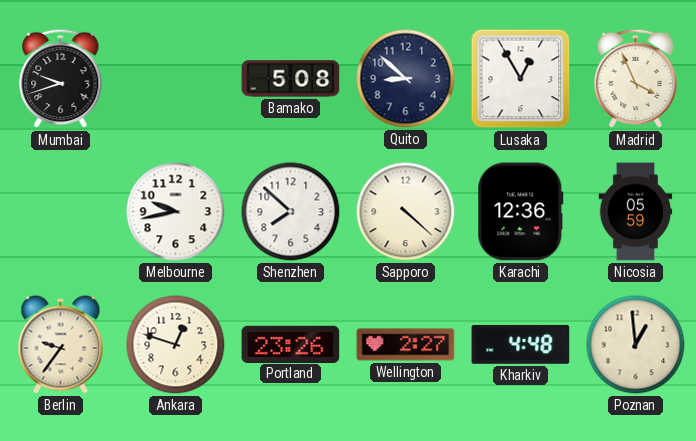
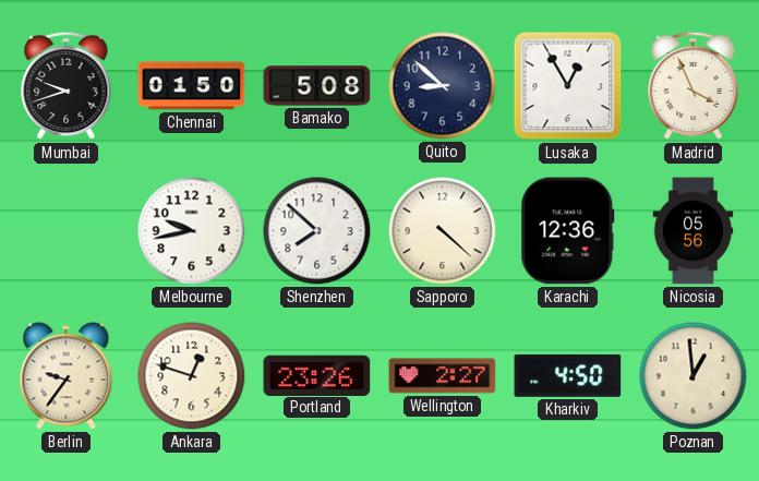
Chennai: none -> 01:50
Nicosia: 05:59 -> 05:56
Kharkiv: 4:48 -> 4:50
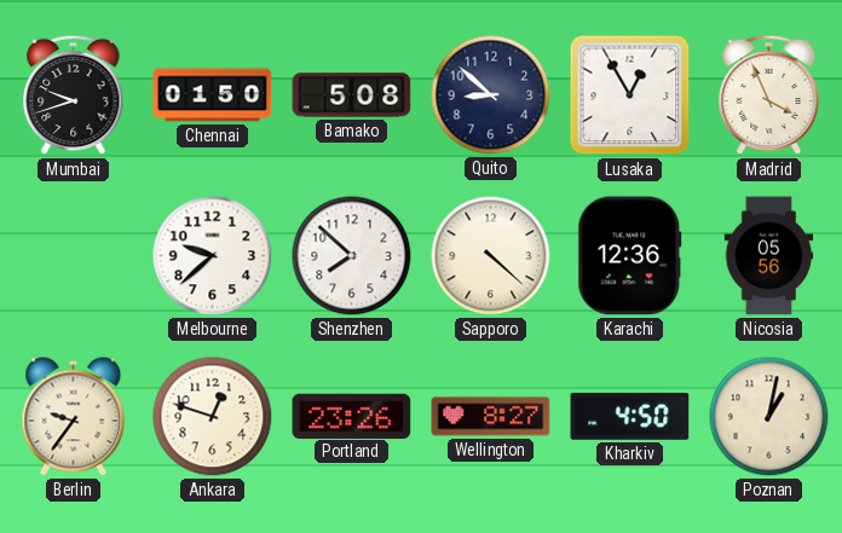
Melbourne: 9:43 -> 9:38
Wellington: 2:27 -> 8:27
Poznan: 12:59 -> 1:02
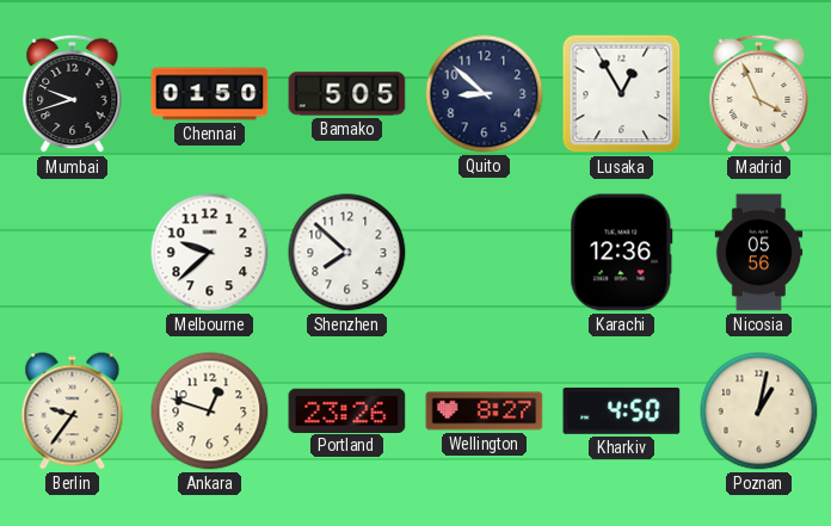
Bamako: 5:08 -> 5:05
Sapporo: 4:22 -> none
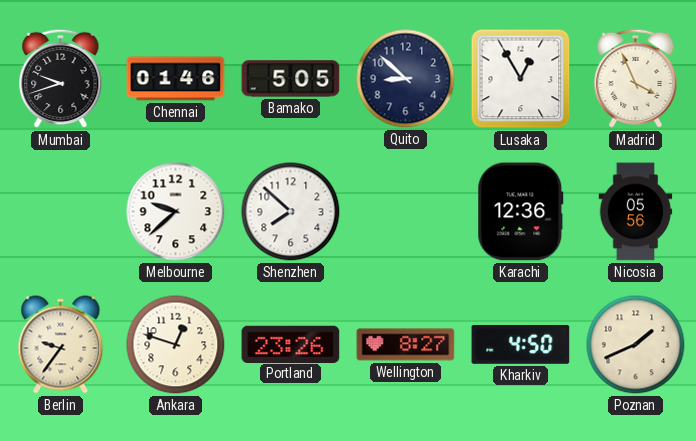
Chennai: 01:50 -> 01:46
Poznan: 1:02 -> 1:41
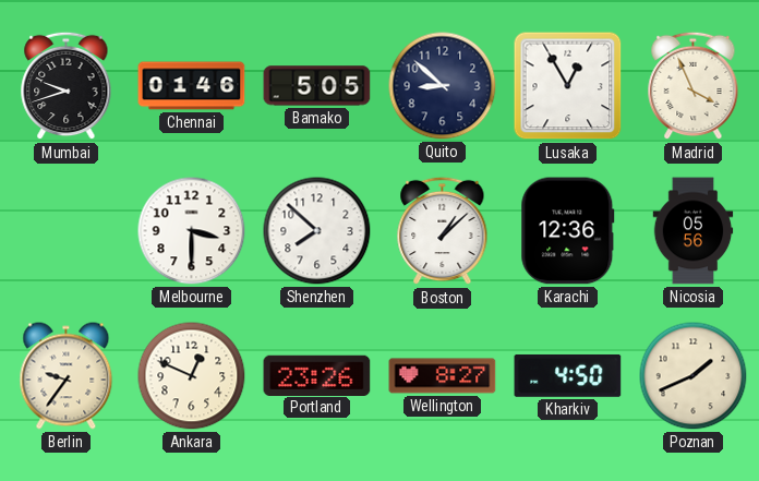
Melbourne: 9:38 -> 3:30
Boston: none -> 1:08
Ankara: 12:48 -> 12:49
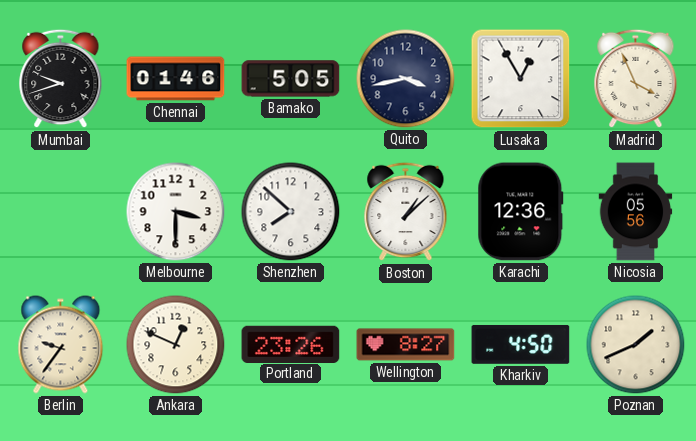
Quito: 8:52 -> 3:43
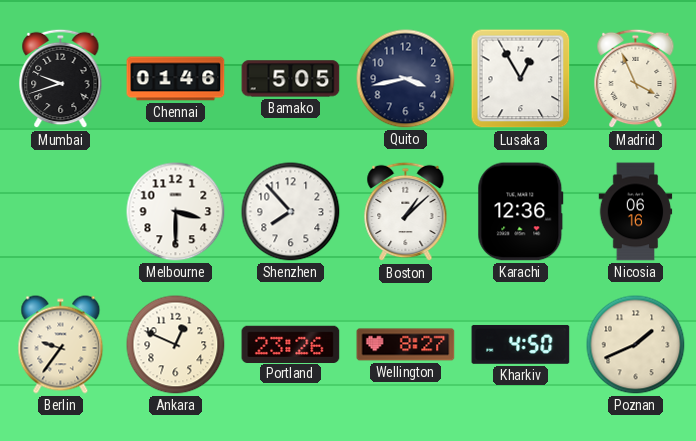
Shenzhen: 7:52 -> 7:53
Nicosia: 05:56 -> 06:16
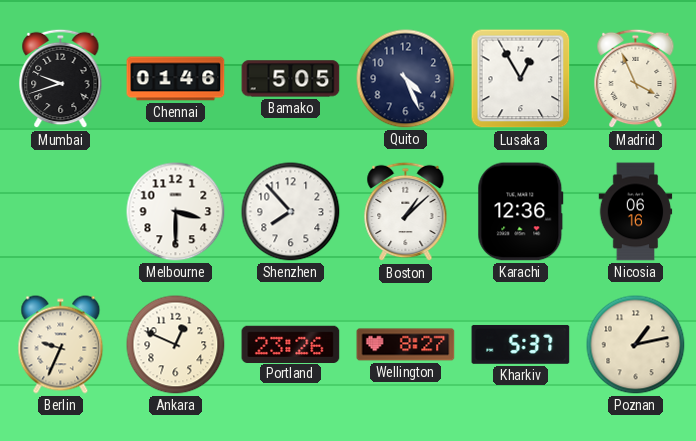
Quito: 3:43 -> 4:26
Berlin: 9:36 -> 9:34
Kharkiv: 4:50 -> 5:37
Poznan: 1:41 -> 1:13
